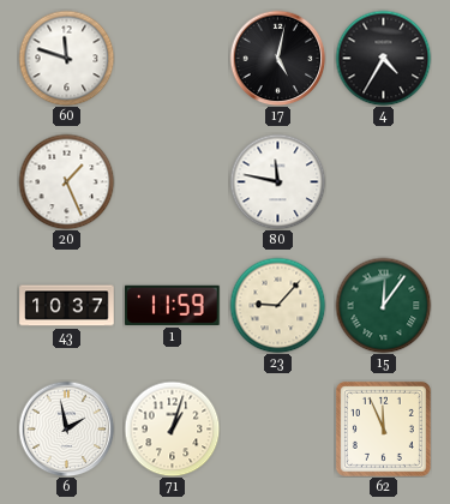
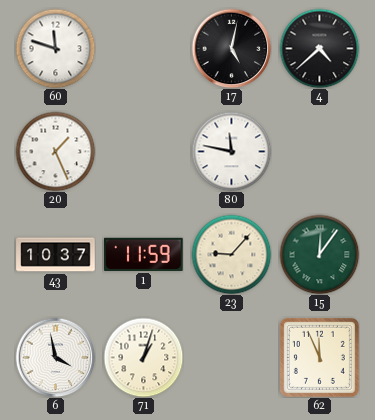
4: 4:35 -> 4:38
6: 1:58 -> 3:58
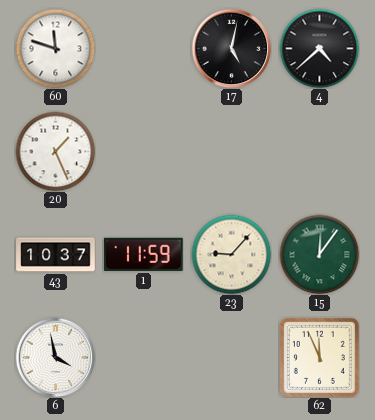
80: 11:47 -> none
71: 1:03 -> none
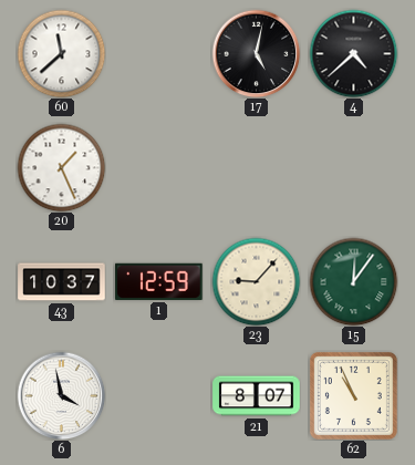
60: 11:48 -> 11:38
1: 11:59 -> 12:59
21: none -> 8:07
62: 11:56 -> 10:56
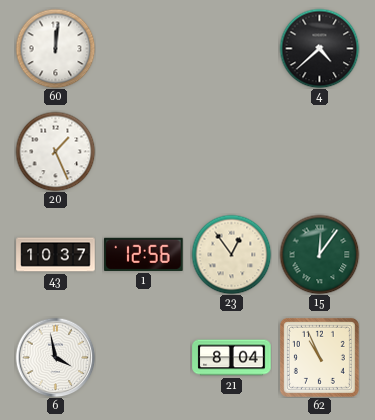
60: 11:38 -> 12:01
17: 5:02 -> none
1: 12:59 -> 12:56
23: 9:07 -> 12:54
21: 8:07 -> 8:04
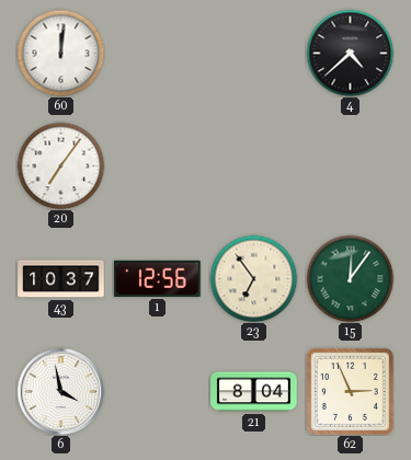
20: 1:26 -> 7:06
23: 12:54 -> 6:54
62: 10:56 -> 2:56
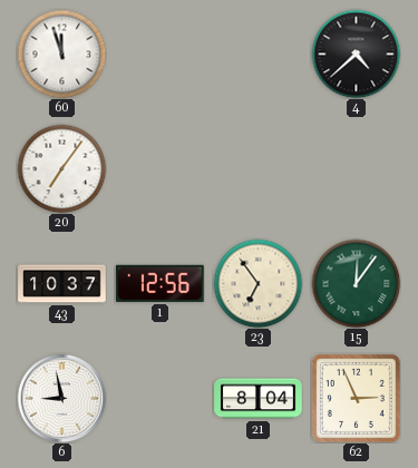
60: 12:01 -> 11:57
6: 3:58 -> 8:58
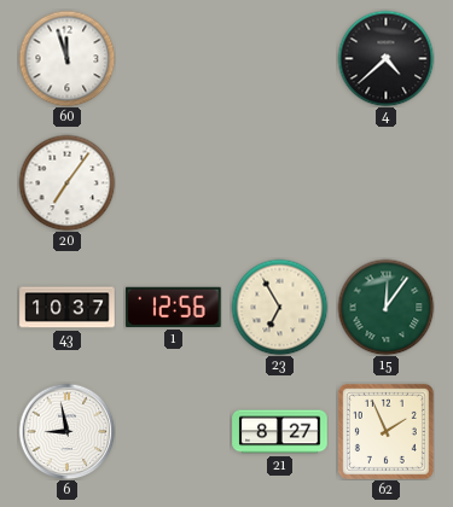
23: 6:54 -> 6:55
21: 8:04 -> 8:27
62: 2:56 -> 1:56
